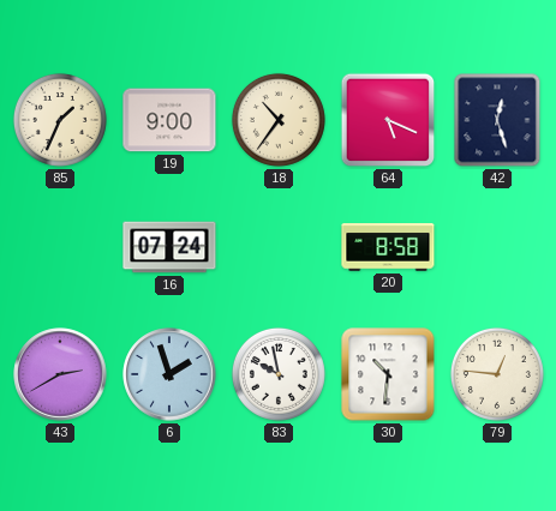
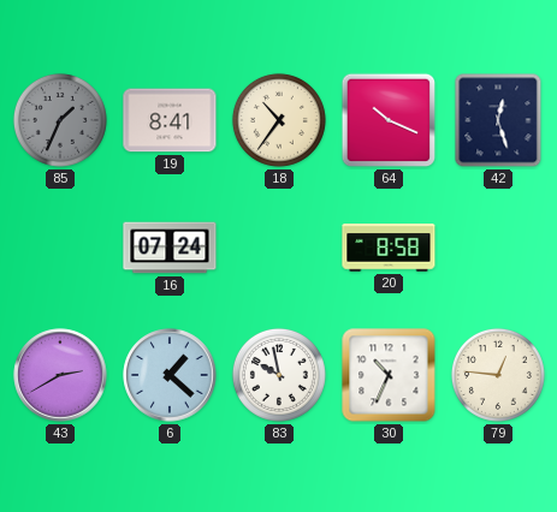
85 dial: cream -> grey
19: 9:00 -> 8:41
64: 5:19 -> 10:19
6: 1:57 -> 1:22
30: 10:31 -> 10:34
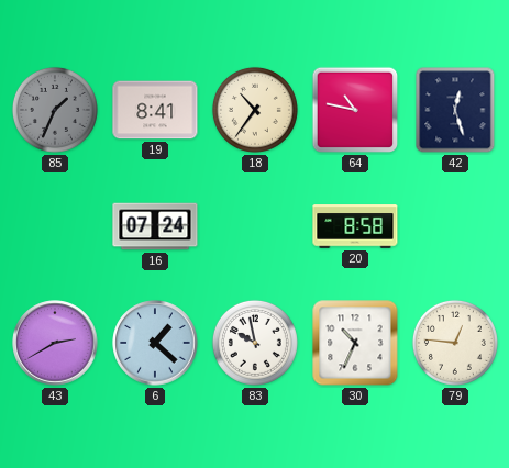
64: 10:19 -> 10:47
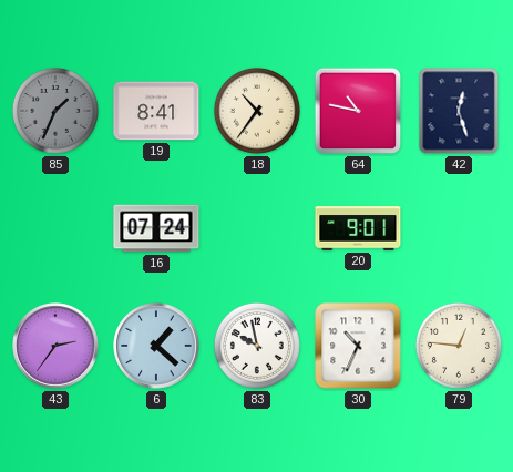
20: 8:58 -> 9:01
43: 2:40 -> 2:36
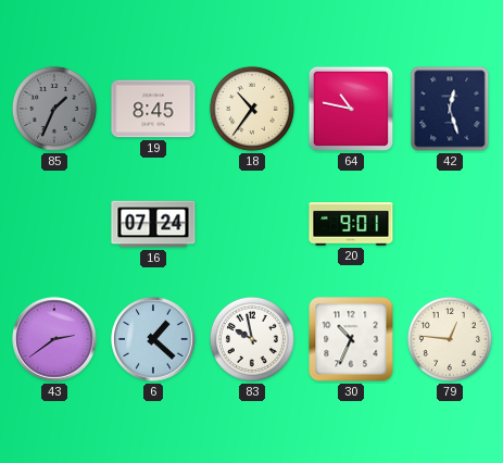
19: 8:41 -> 8:45
43: 2:36 -> 2:39
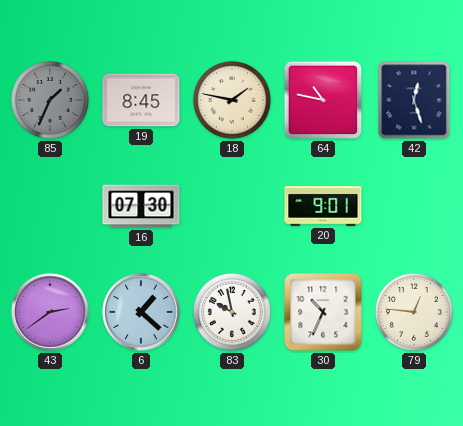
18: 10:36 -> 1:47
16: 07:24 -> 07:30
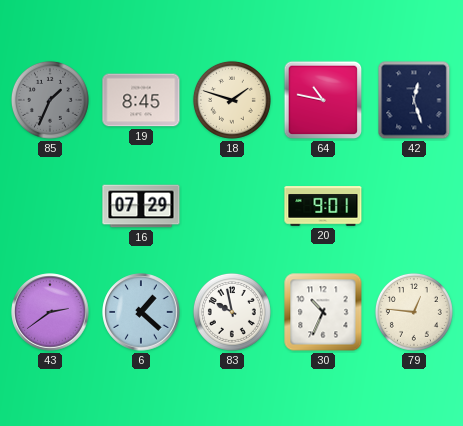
18: 1:47 -> 1:48
16: 07:30 -> 07:29
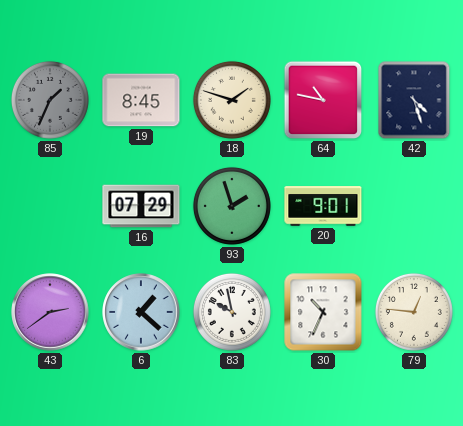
42: 12:27 -> 4:27
93: none -> 1:57
